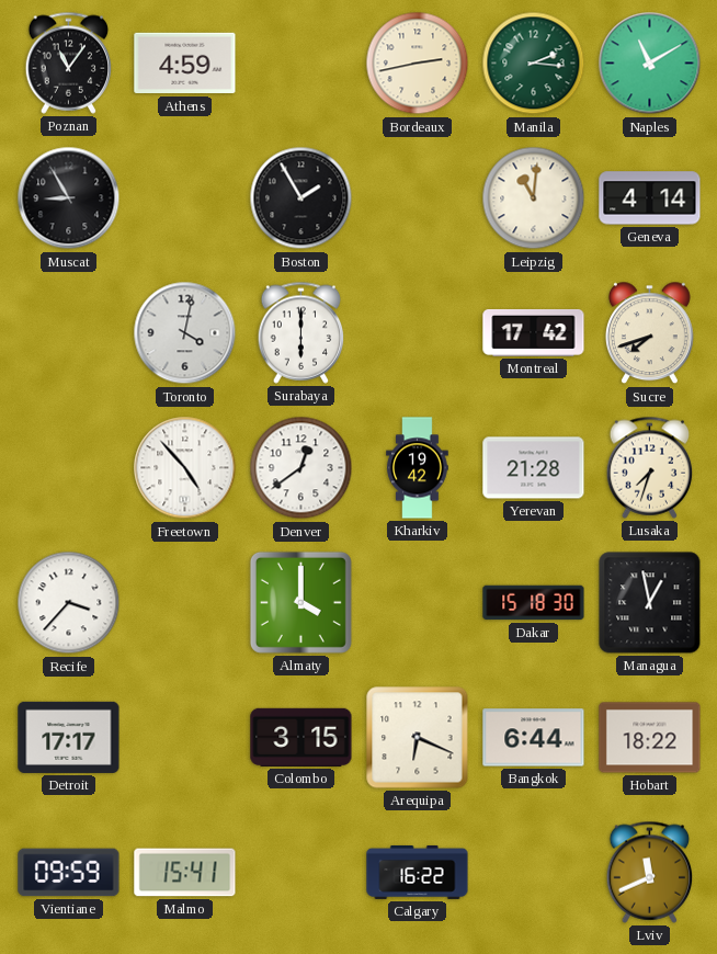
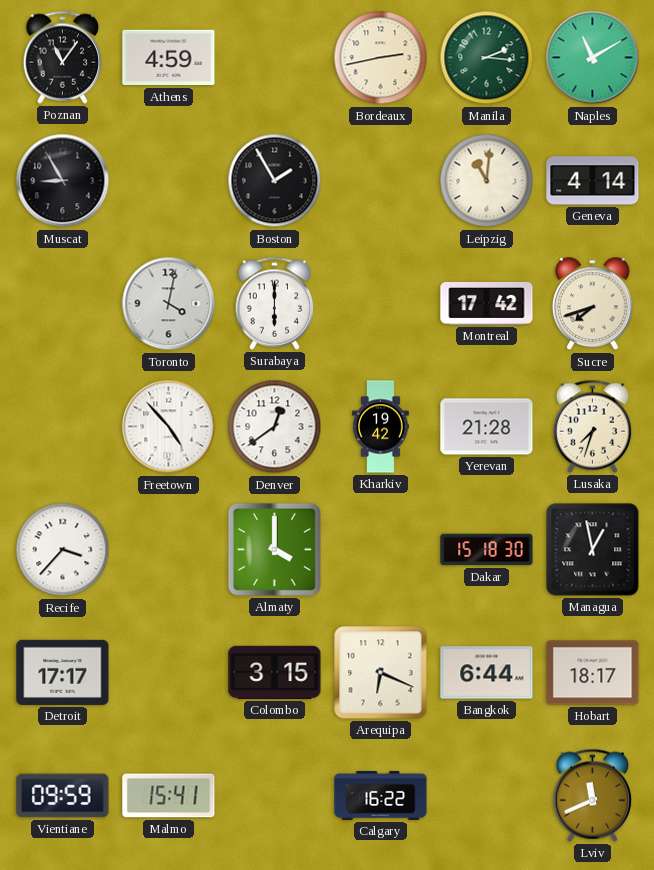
Hobart: 18:22 -> 18:17
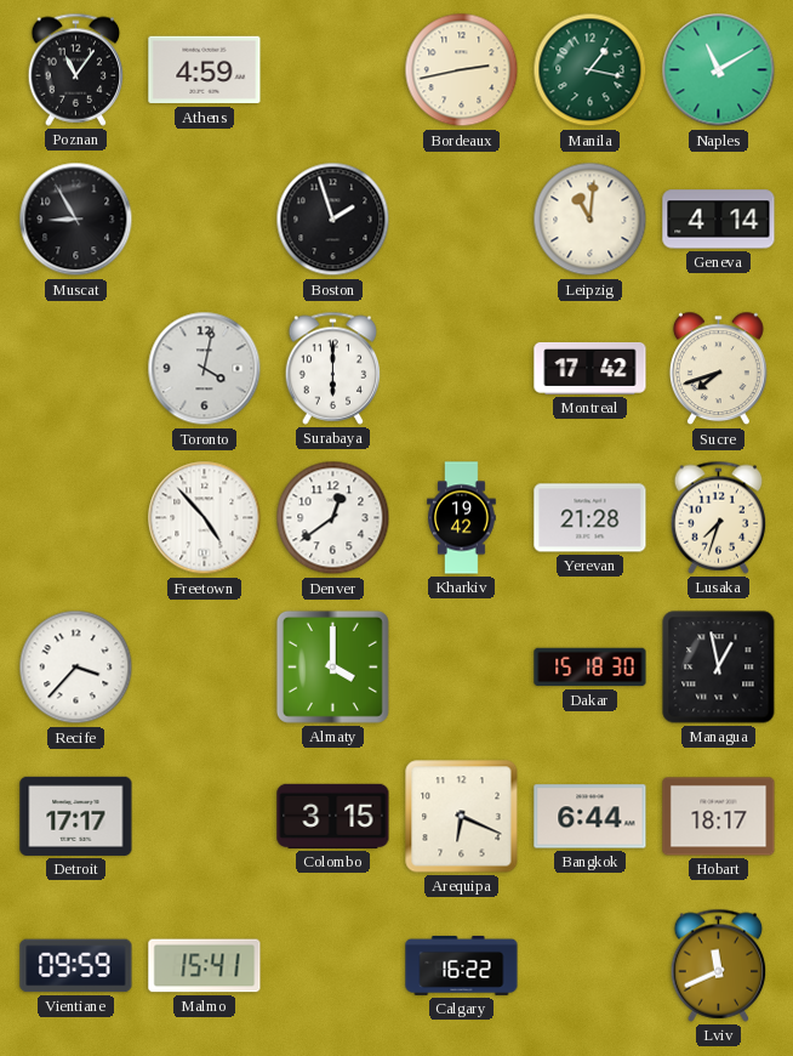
Manila: 2:16 -> 1:17
Boston: 1:55 -> 1:57
